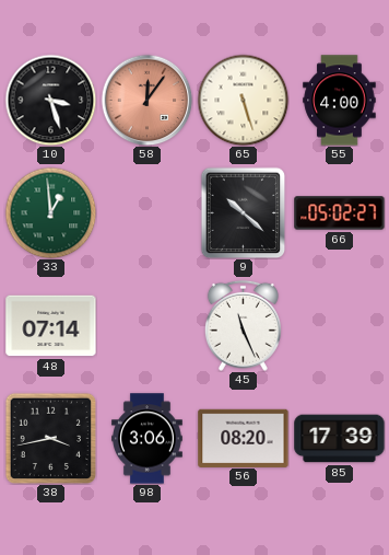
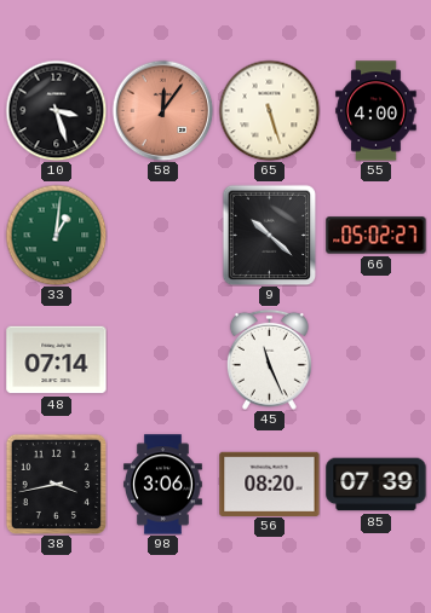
33: 12:59 -> 1:01
85: 17:39 -> 07:39
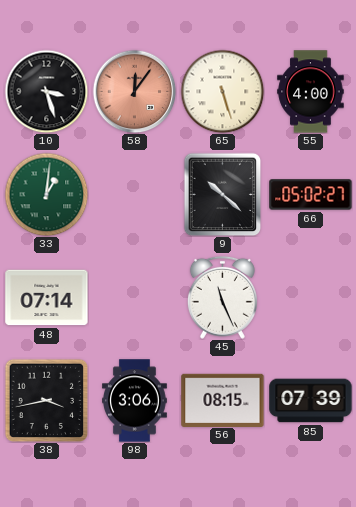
56: 08:20 -> 08:15
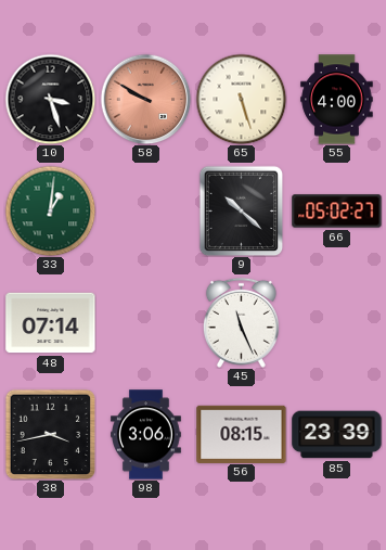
58: 12:06 -> 9:50
85: 07:39 -> 23:39
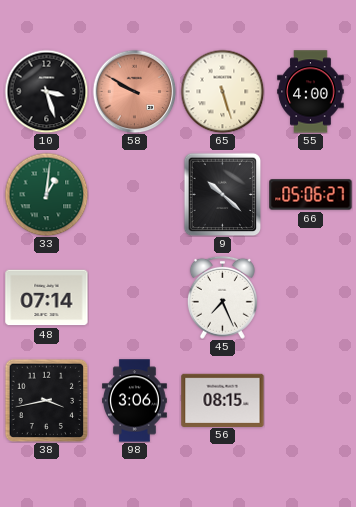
66: 05:02 -> 05:06
45: 11:26 -> 7:26
85: 23:39 -> none
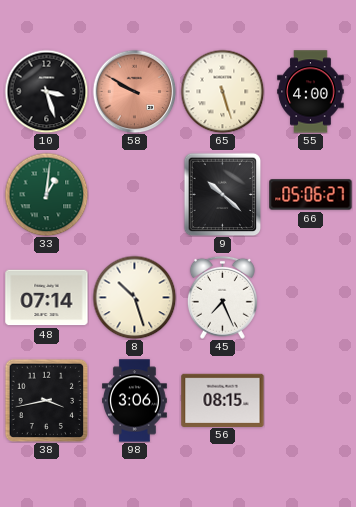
8: none -> 10:27
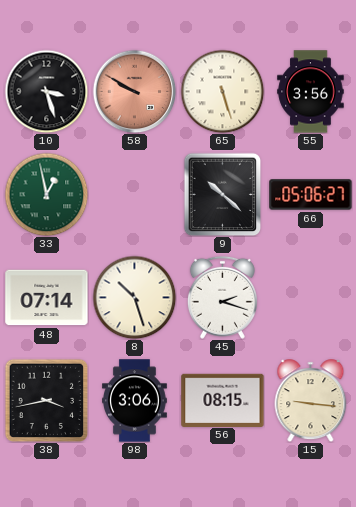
55: 4:00 -> 3:56
33: 1:01 -> 12:58
45: 7:26 -> 2:18
15: none -> 9:16
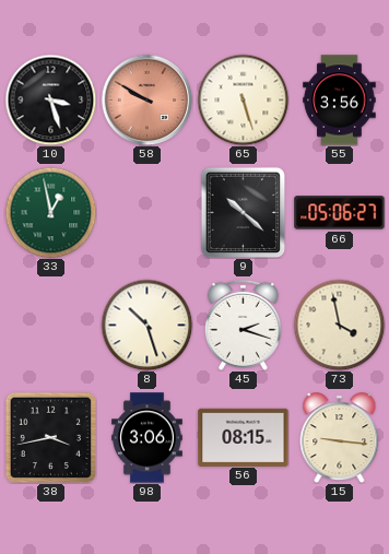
48: 07:14 -> none
73: none -> 3:58
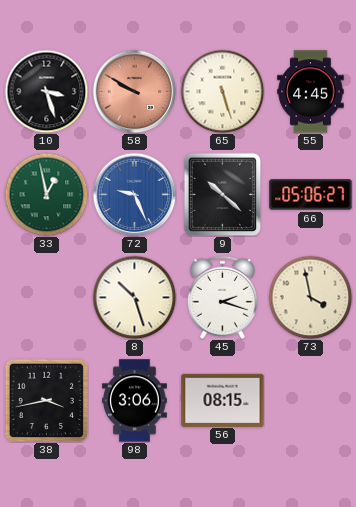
55: 3:56 -> 4:45
72: none -> 9:26
15: 9:16 -> none
